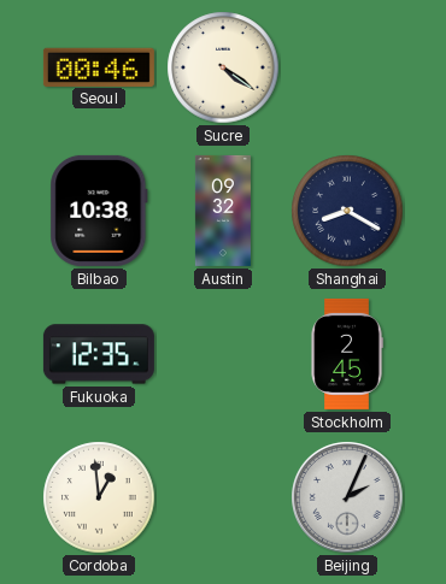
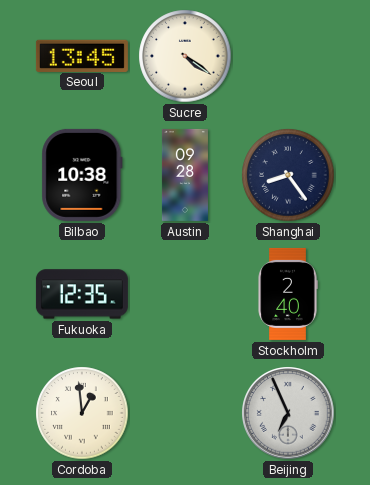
Seoul: 00:46 -> 13:45
Austin: 09:32 -> 09:28
Shanghai: 8:20 -> 8:24
Stockholm: 2:45 -> 2:40
Beijing: 2:04 -> 6:56
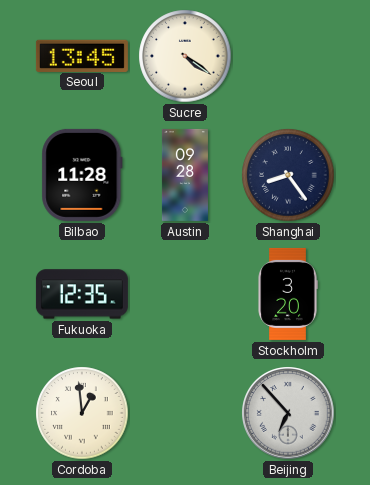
Bilbao: 10:38 -> 11:28
Stockholm: 2:40 -> 3:20
Beijing: 6:56 -> 6:53
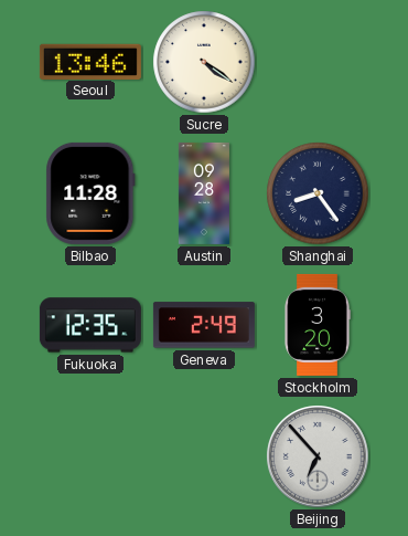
Seoul: 13:45 -> 13:46
Geneva: none -> 2:49
Cordoba: 12:59 -> none
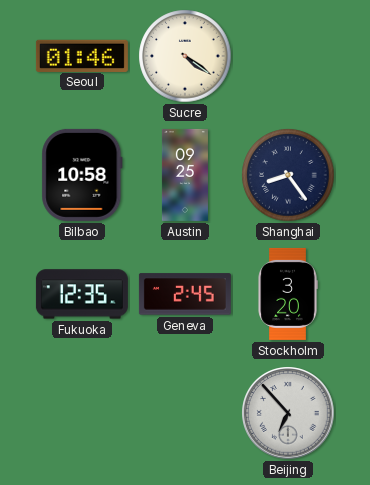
Seoul: 13:46 -> 01:46
Bilbao: 11:28 -> 10:58
Austin: 09:28 -> 09:25
Geneva: 2:49 -> 2:45
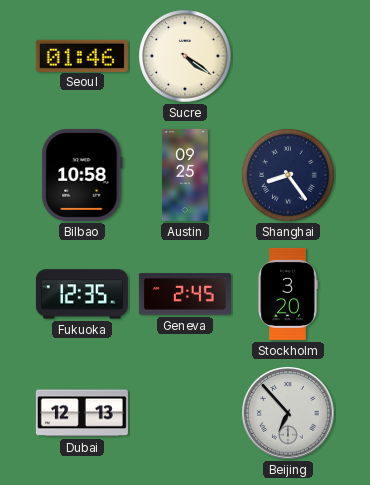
Dubai: none -> 12:13
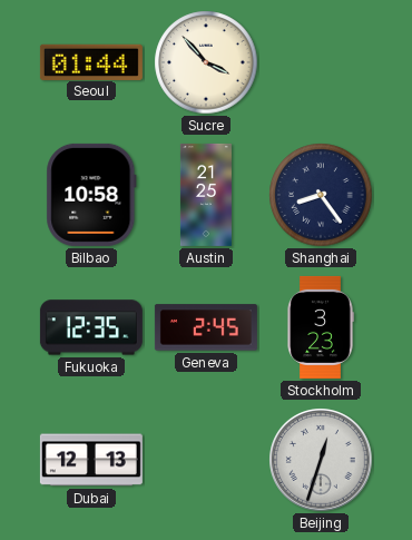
Seoul: 01:46 -> 01:44
Sucre: 4:21 -> 3:53
Austin: 09:25 -> 21:25
Stockholm: 3:20 -> 3:23
Beijing: 6:53 -> 12:33
